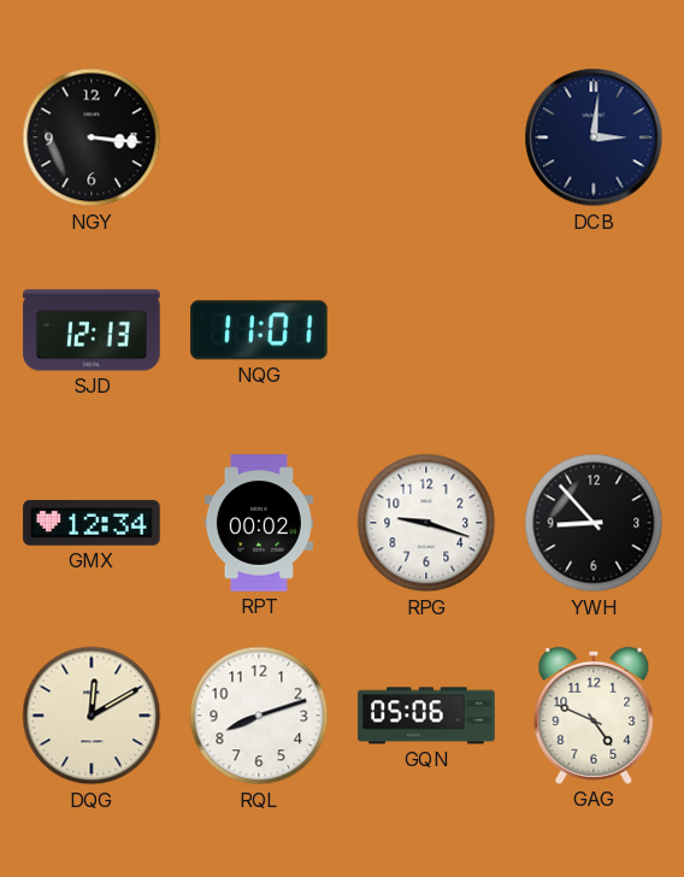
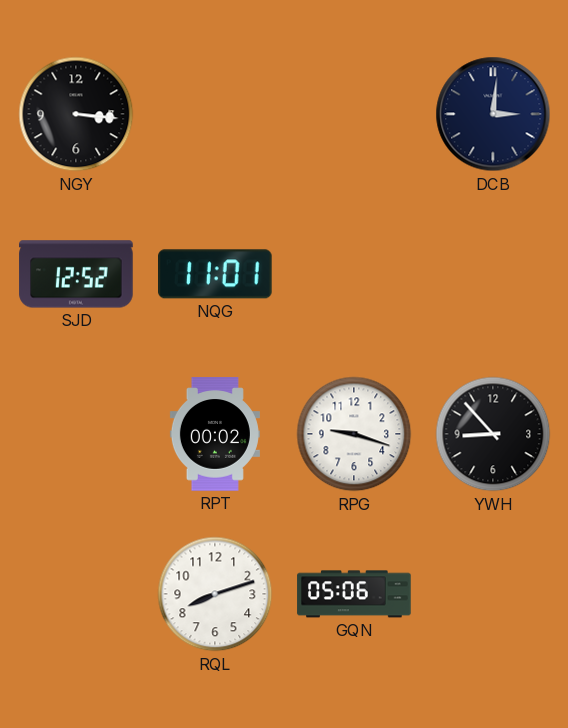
SJD: 12:13 -> 12:52
GMX: 12:34 -> none
DQG: 12:10 -> none
GAG: 4:49 -> none
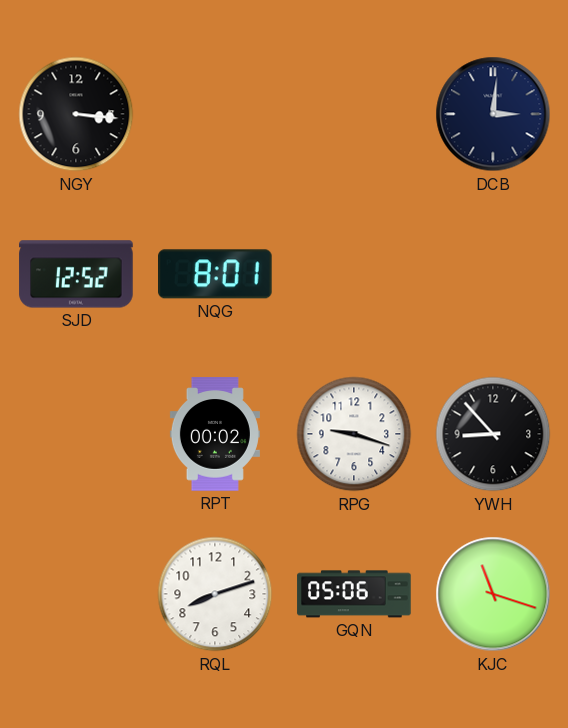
NQG: 11:01 -> 8:01
KJC: none -> 11:18
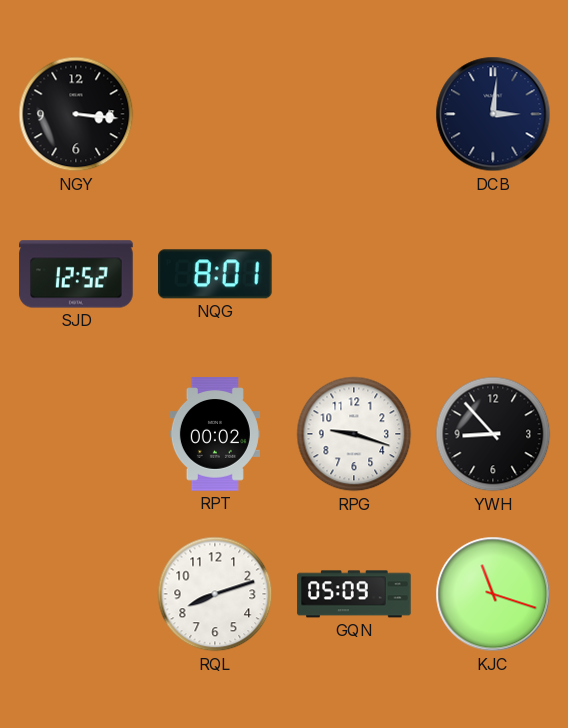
GQN: 05:06 -> 05:09
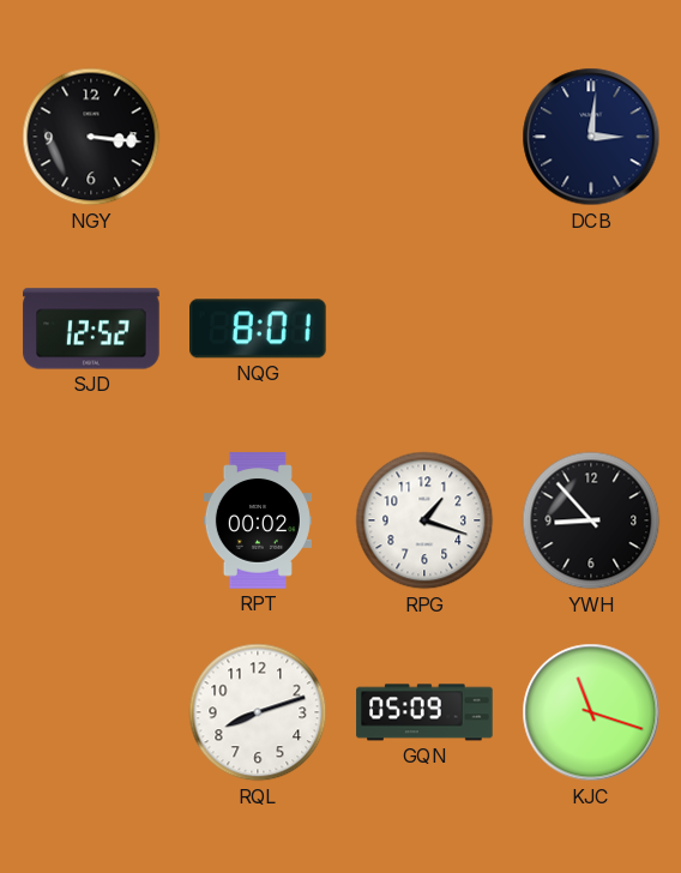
RPG: 9:18 -> 1:18
